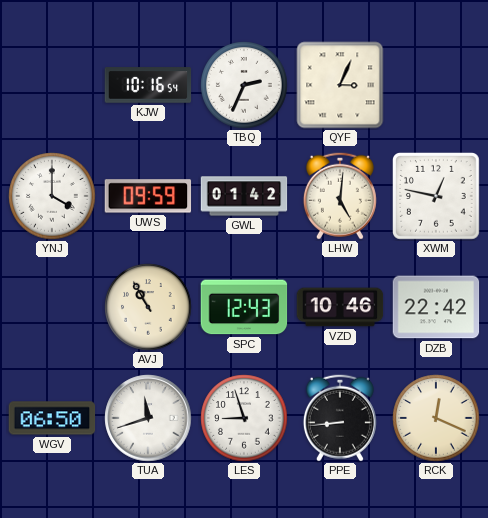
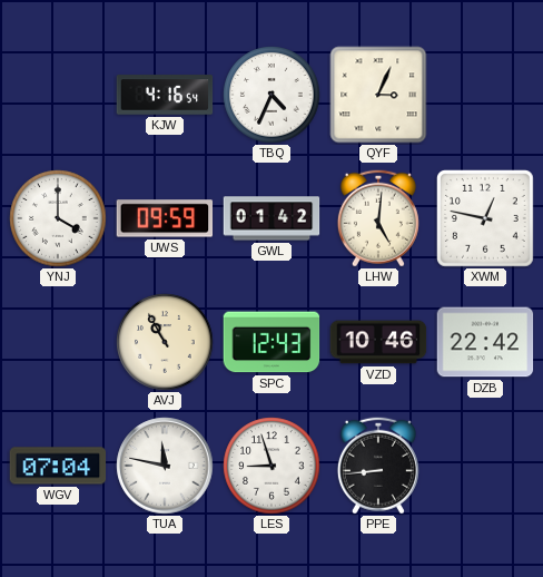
KJW: 10:16 -> 4:16
TBQ: 2:34 -> 4:34
WGV: 06:50 -> 07:04
TUA: 11:42 -> 11:47
RCK: 12:19 -> none
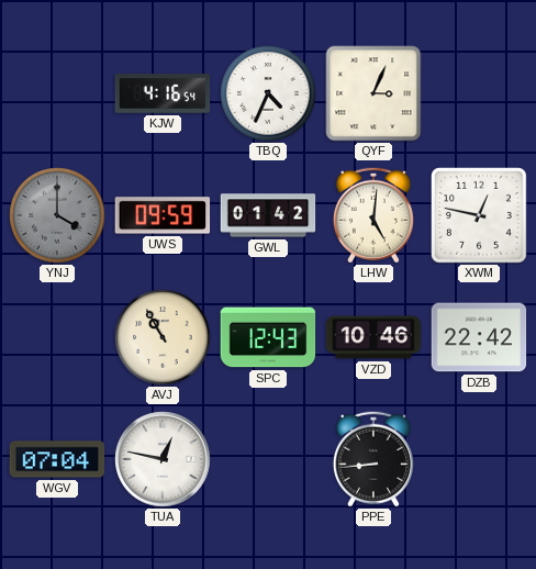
YNJ dial: white -> grey
TUA: 11:47 -> 12:47
LES: 8:57 -> none
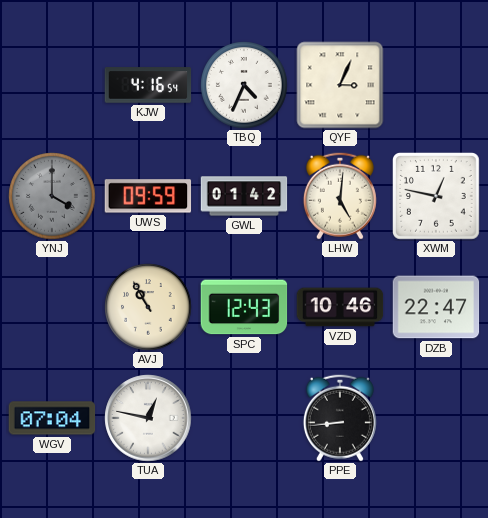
DZB: 22:42 -> 22:47
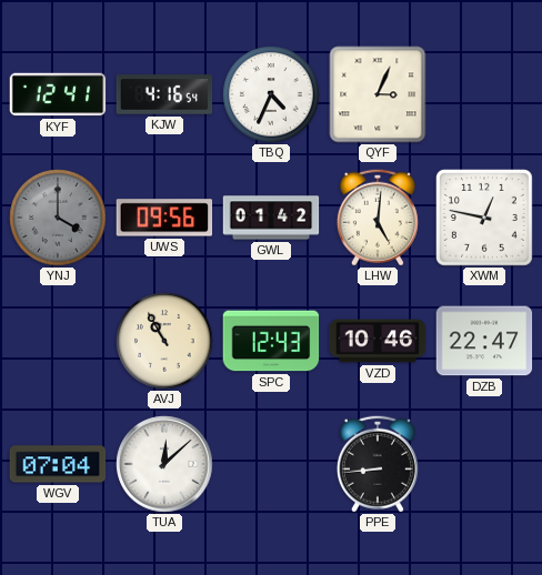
KYF: none -> 12:41
UWS: 09:59 -> 09:56
TUA: 12:47 -> 12:08
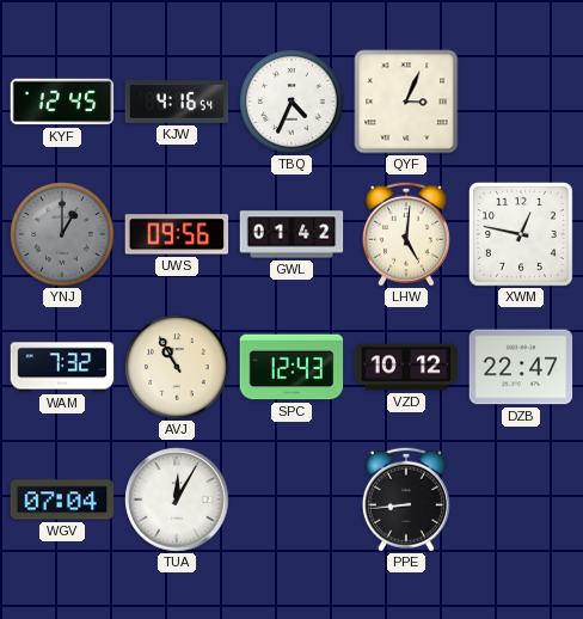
KYF: 12:41 -> 12:45
YNJ: 4:00 -> 1:00
WAM: none -> 7:32
VZD: 10:46 -> 10:12
TUA: 12:08 -> 12:05
